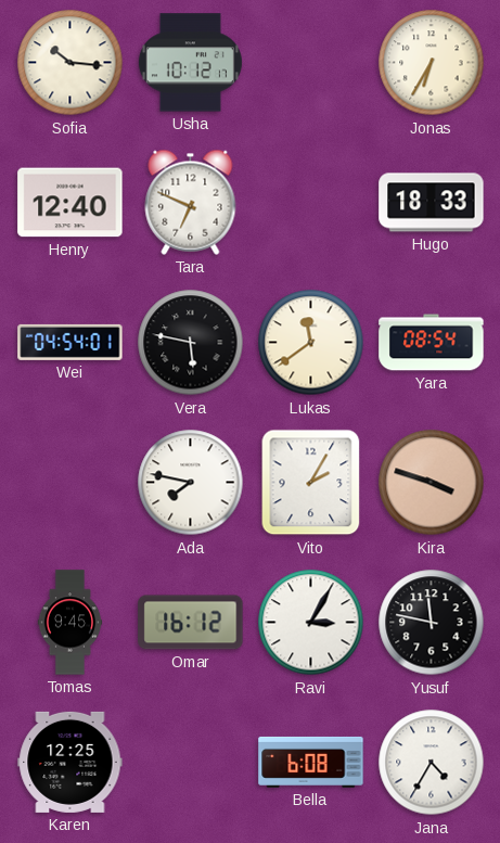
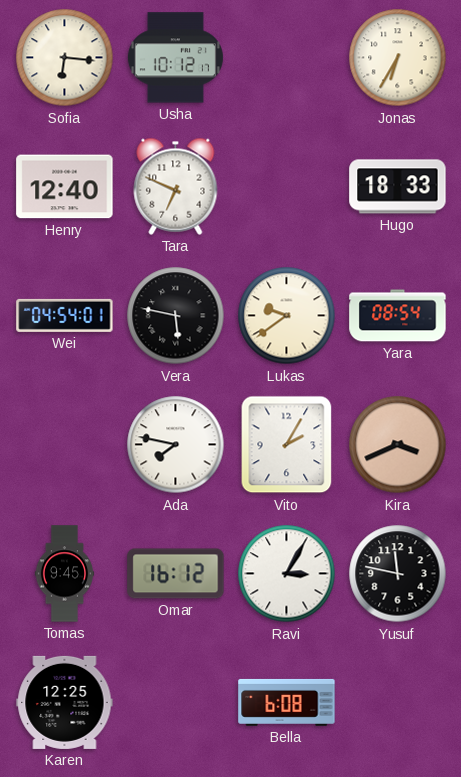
Sofia: 10:16 -> 6:16
Lukas: 11:39 -> 9:39
Kira: 3:48 -> 3:41
Jana: 4:35 -> none
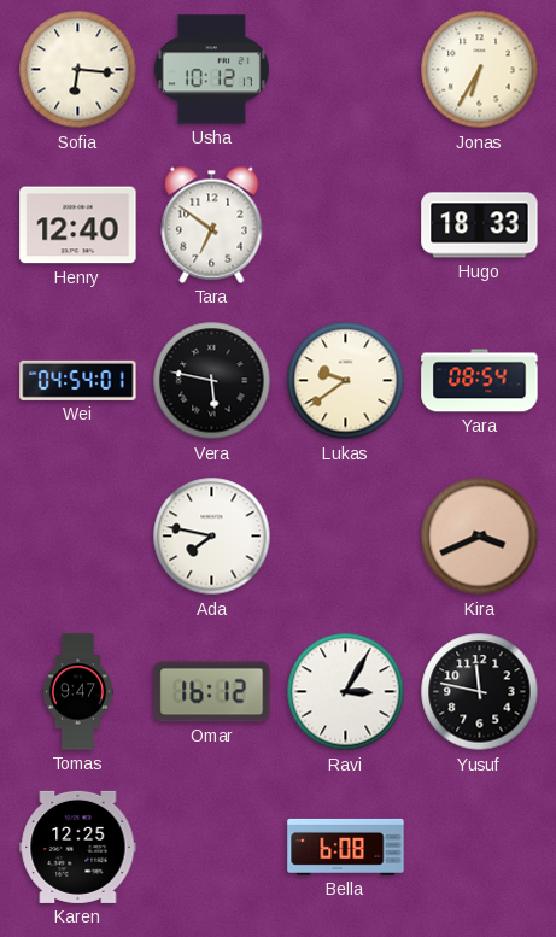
Tara: 6:49 -> 6:51
Vito: 2:05 -> none
Tomas: 9:45 -> 9:47
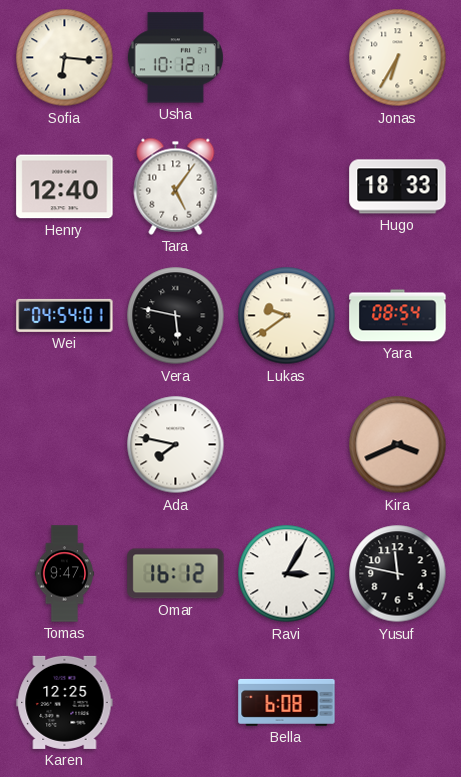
Tara: 6:51 -> 5:06
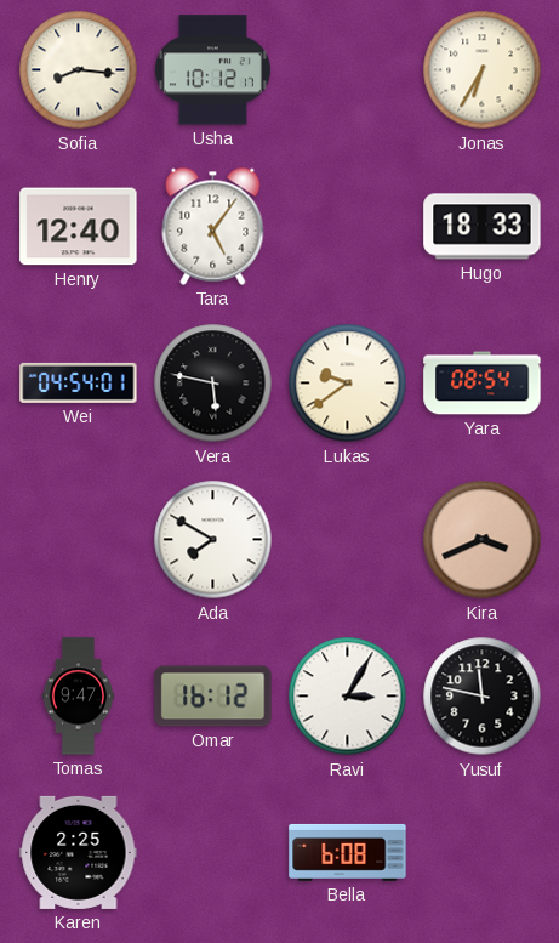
Sofia: 6:16 -> 8:16
Ada: 7:47 -> 7:50
Karen: 12:25 -> 2:25
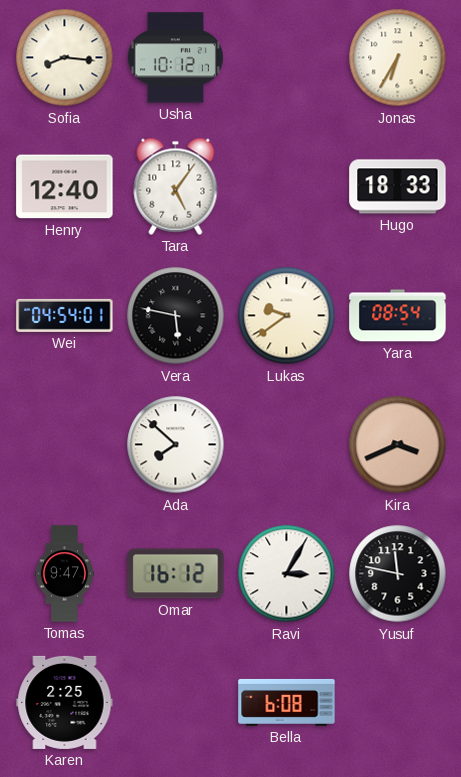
Ada: 7:50 -> 7:52
